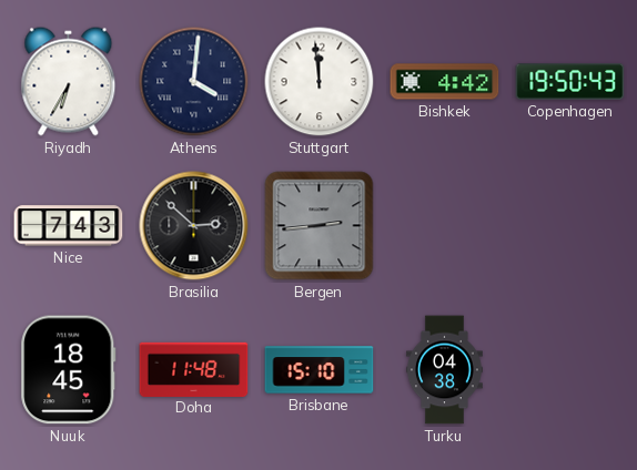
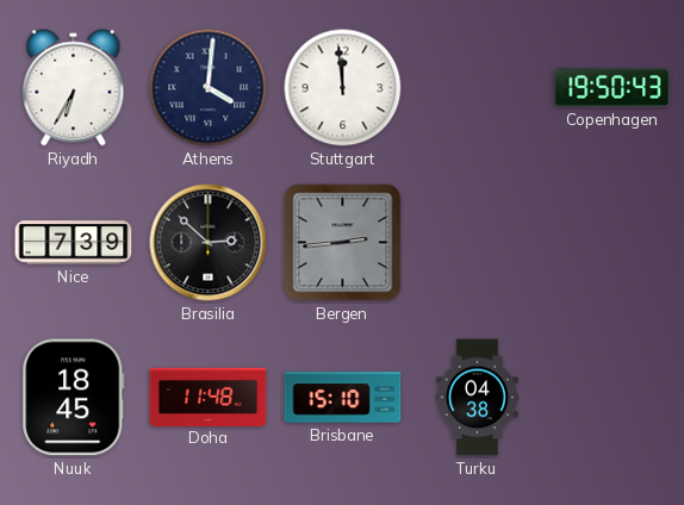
Bishkek: 4:42 -> none
Nice: 7:43 -> 7:39
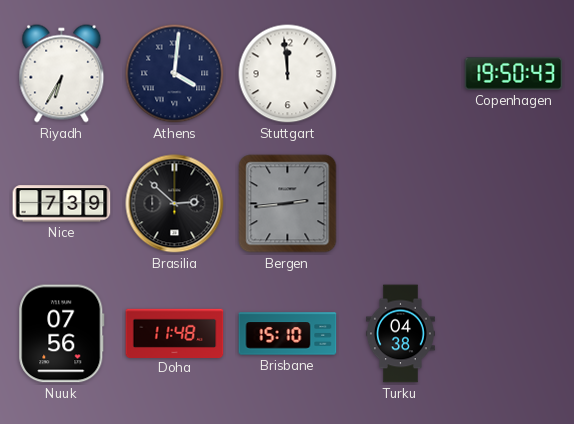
Nuuk: 18:45 -> 07:56
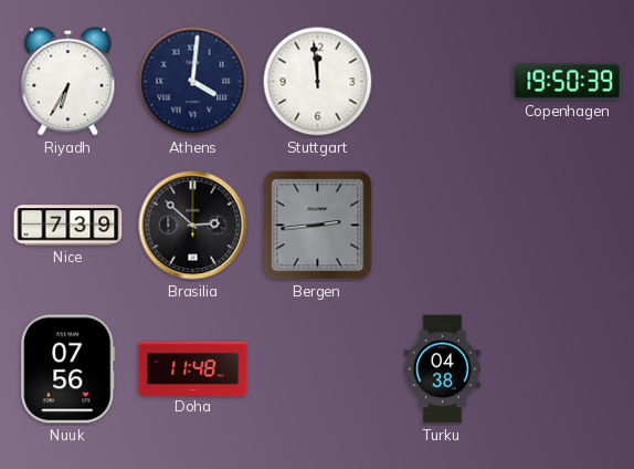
Copenhagen: 19:50:43 -> 19:50:39
Brisbane: 15:10 -> none
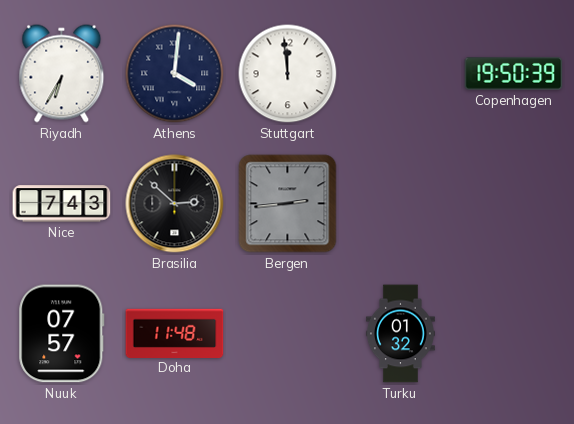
Nice: 7:39 -> 7:43
Nuuk: 07:56 -> 07:57
Turku: 04:38 -> 01:32
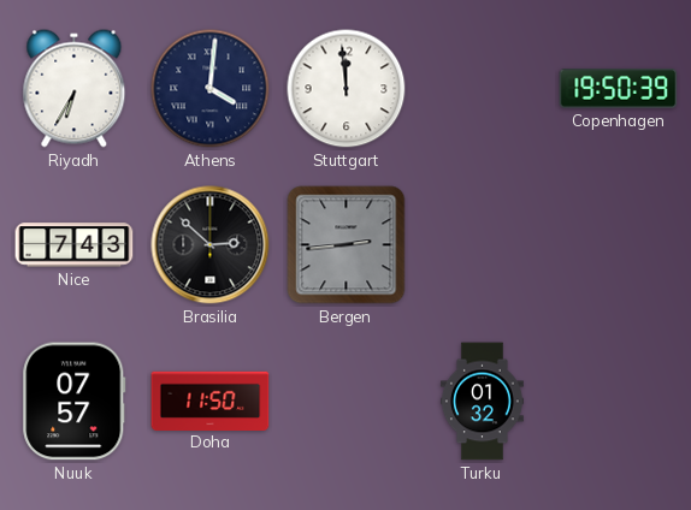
Doha: 11:48 -> 11:50
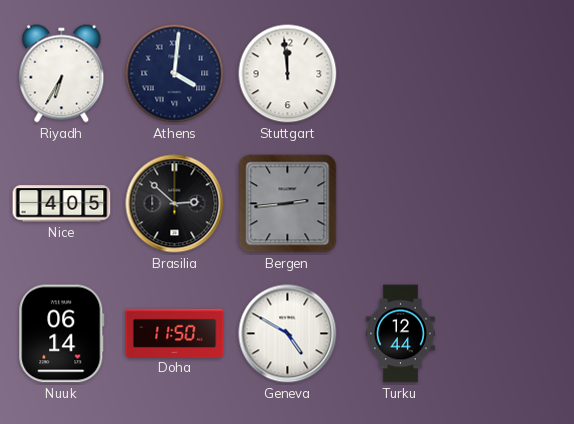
Copenhagen: 19:50 -> none
Nice: 7:43 -> 4:05
Nuuk: 07:57 -> 06:14
Geneva: none -> 4:50
Turku: 01:32 -> 12:44
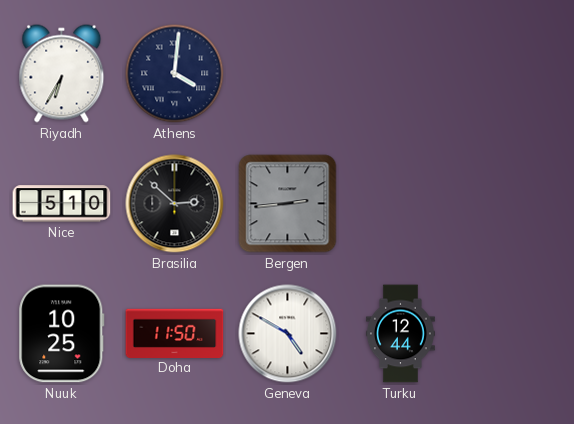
Stuttgart: 11:59 -> none
Nice: 4:05 -> 5:10
Nuuk: 06:14 -> 10:25
